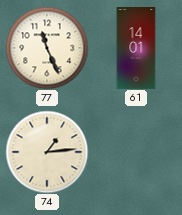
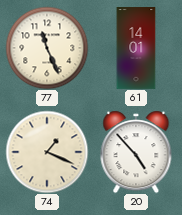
74: 1:14 -> 1:19
20: none -> 4:53
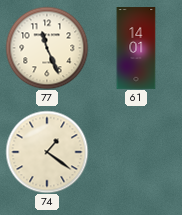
74: 1:19 -> 1:21
20: 4:53 -> none
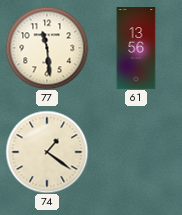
77: 11:26 -> 11:29
61: 14:01 -> 13:56
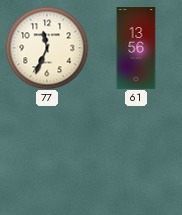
77: 11:29 -> 11:34
74: 1:21 -> none
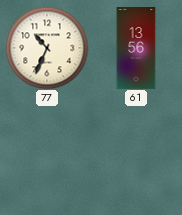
77: 11:34 -> 10:34
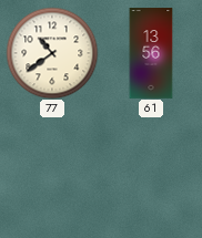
77: 10:34 -> 10:39
